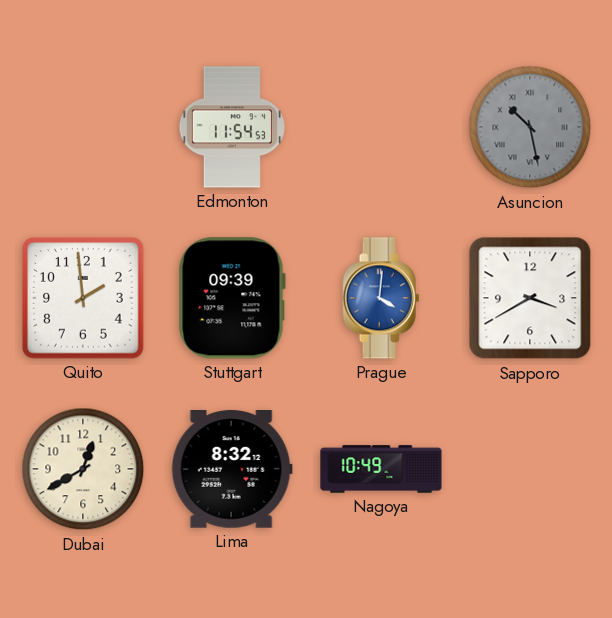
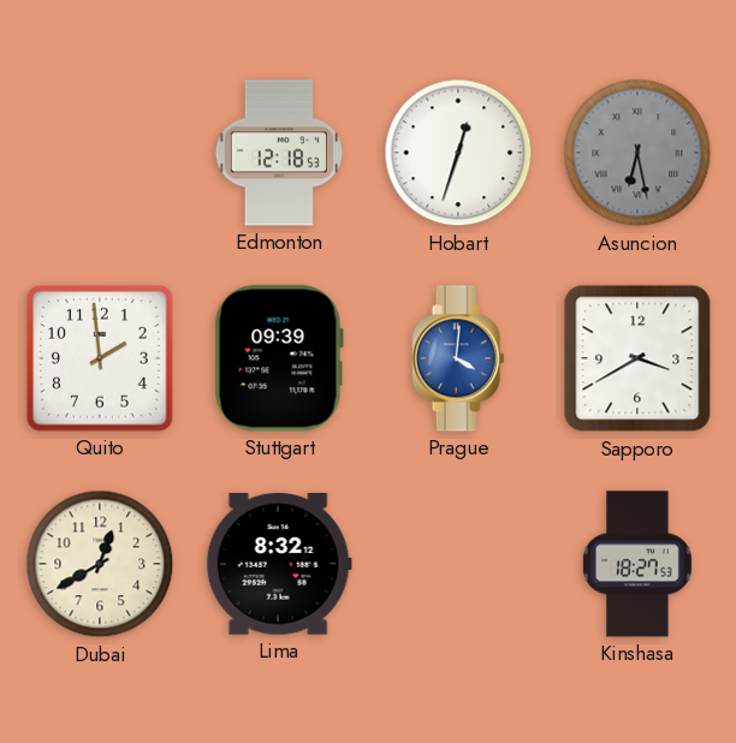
Edmonton: 11:54 -> 12:18
Hobart: none -> 12:33
Asuncion: 10:28 -> 6:28
Nagoya: 10:49 -> none
Kinshasa: none -> 18:27
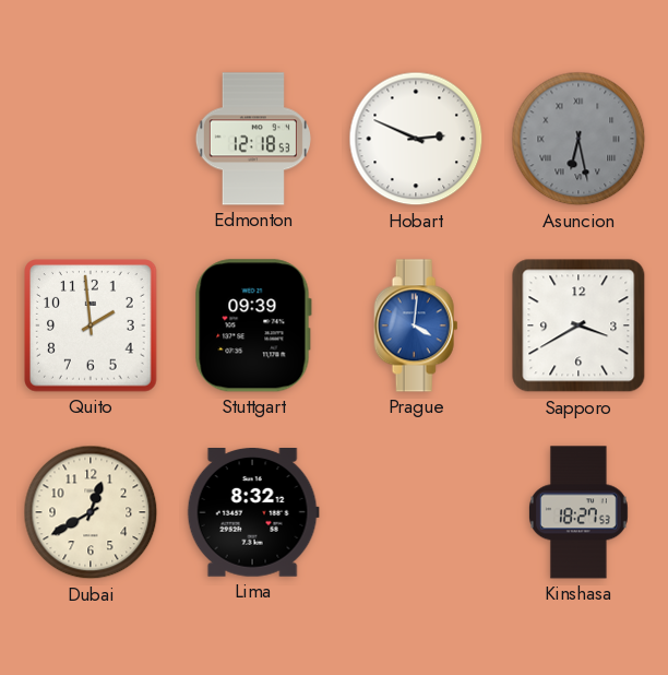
Hobart: 12:33 -> 2:49
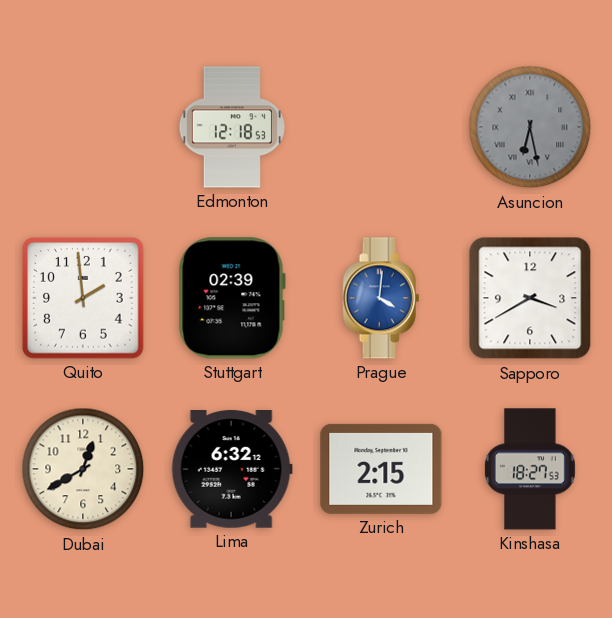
Hobart: 2:49 -> none
Stuttgart: 09:39 -> 02:39
Lima: 8:32 -> 6:32
Zurich: none -> 2:15
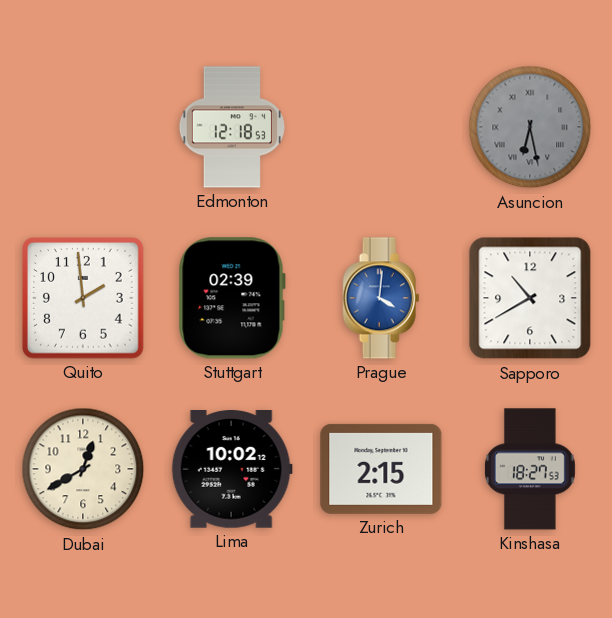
Sapporo: 3:40 -> 10:40
Lima: 6:32 -> 10:02
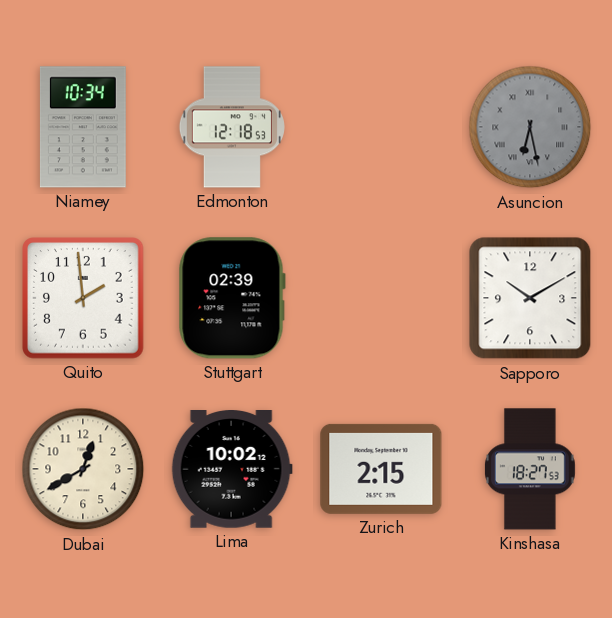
Niamey: none -> 10:34
Prague: 4:01 -> none
Sapporo: 10:40 -> 10:10
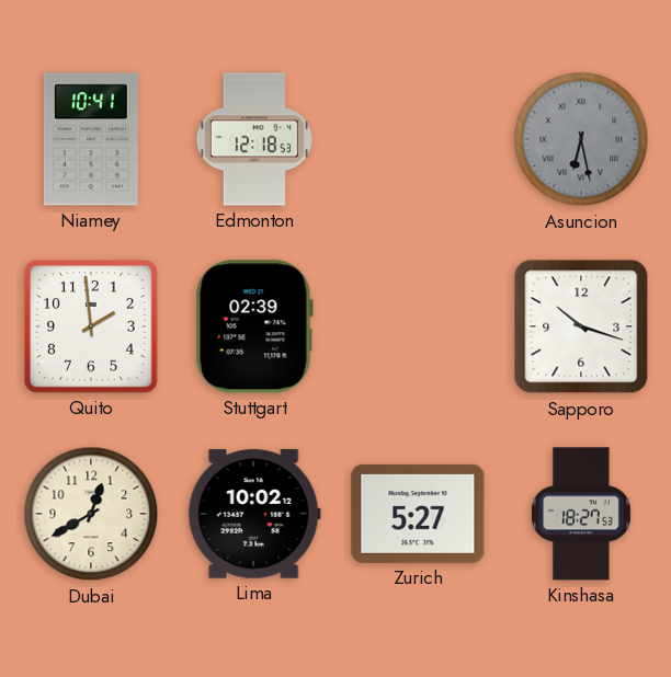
Niamey: 10:34 -> 10:41
Sapporo: 10:10 -> 10:18
Zurich: 2:15 -> 5:27
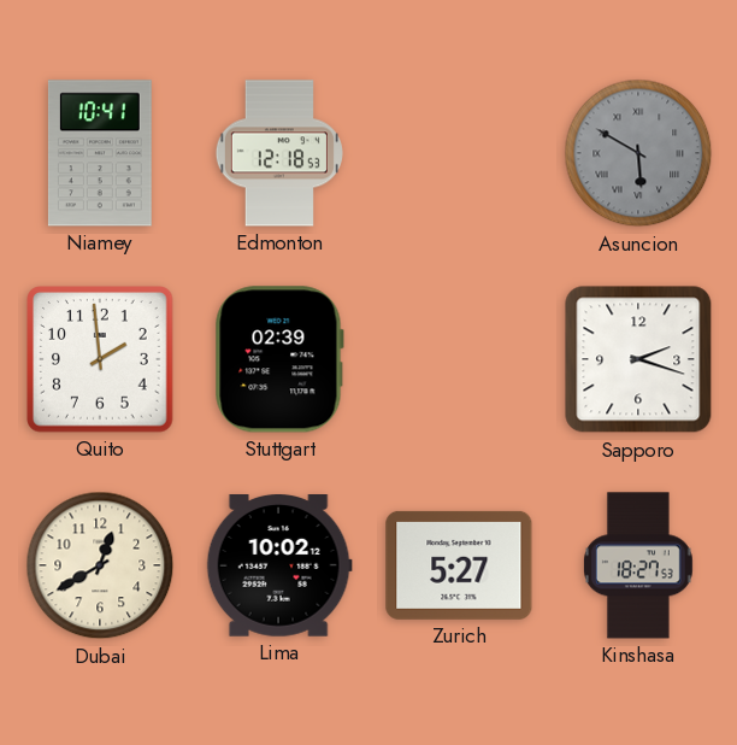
Asuncion: 6:28 -> 5:50
Sapporo: 10:18 -> 2:18
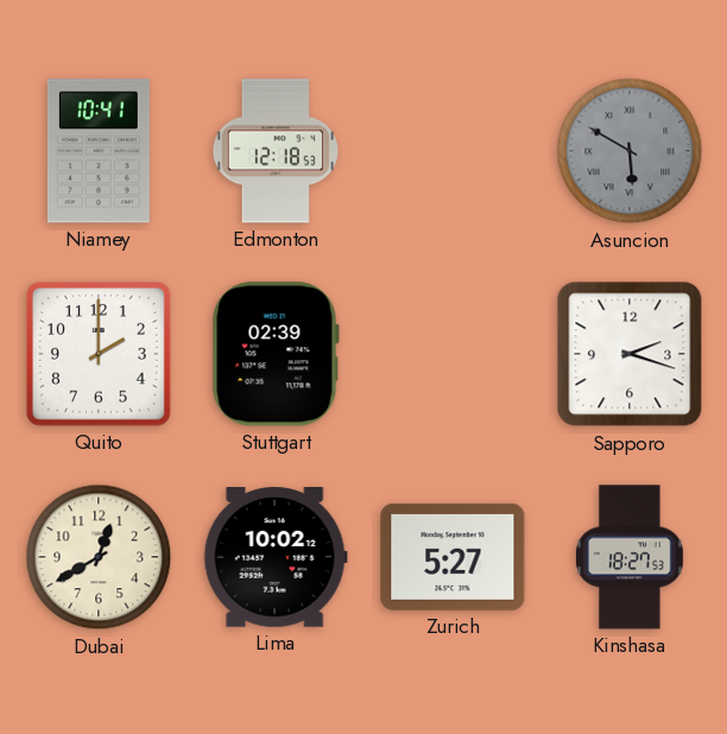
Quito: 1:59 -> 2:00
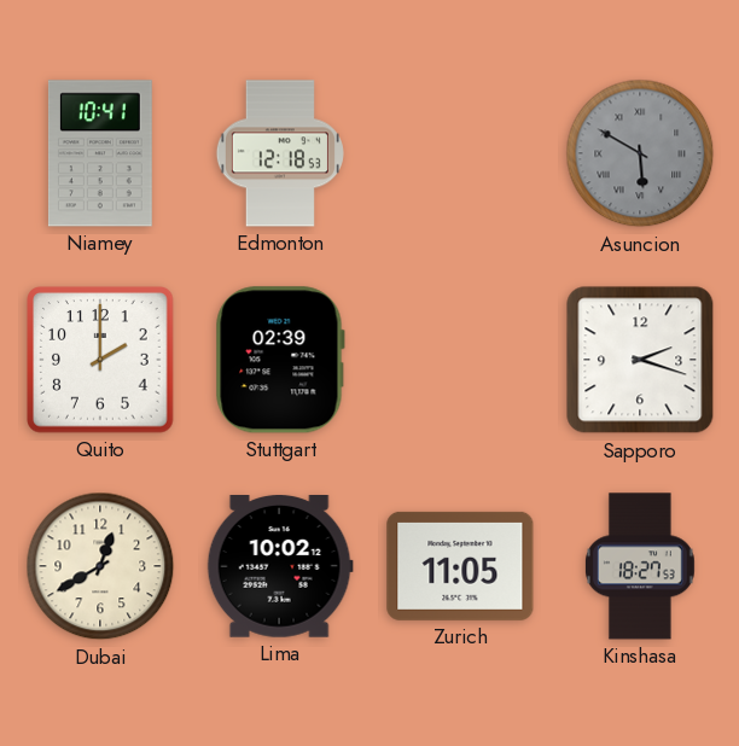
Zurich: 5:27 -> 11:05
